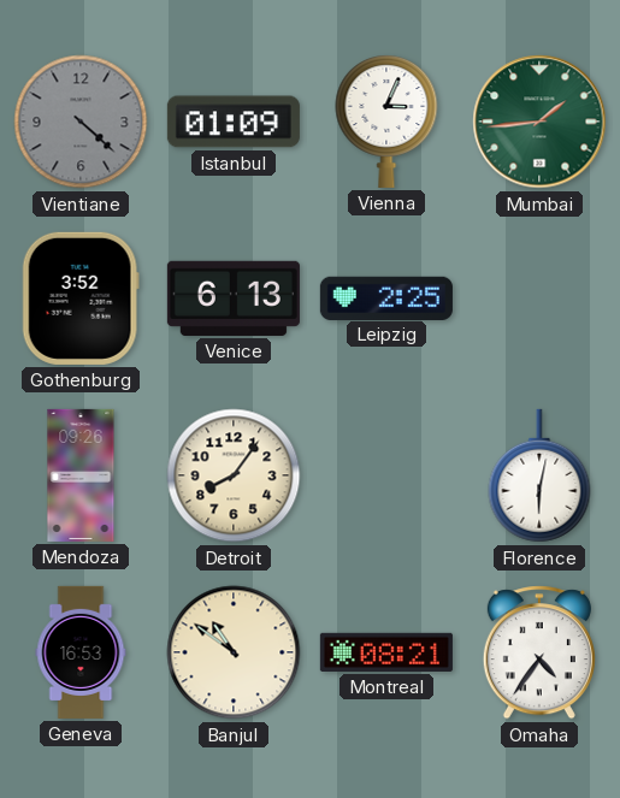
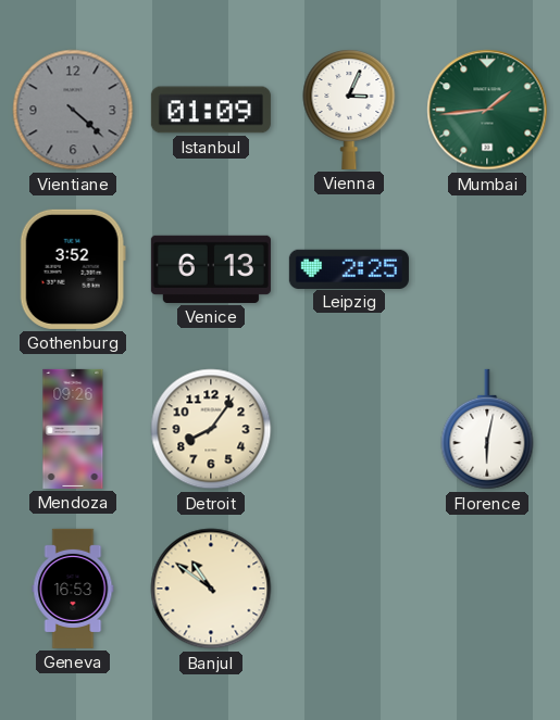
Montreal: 08:21 -> none
Omaha: 4:36 -> none
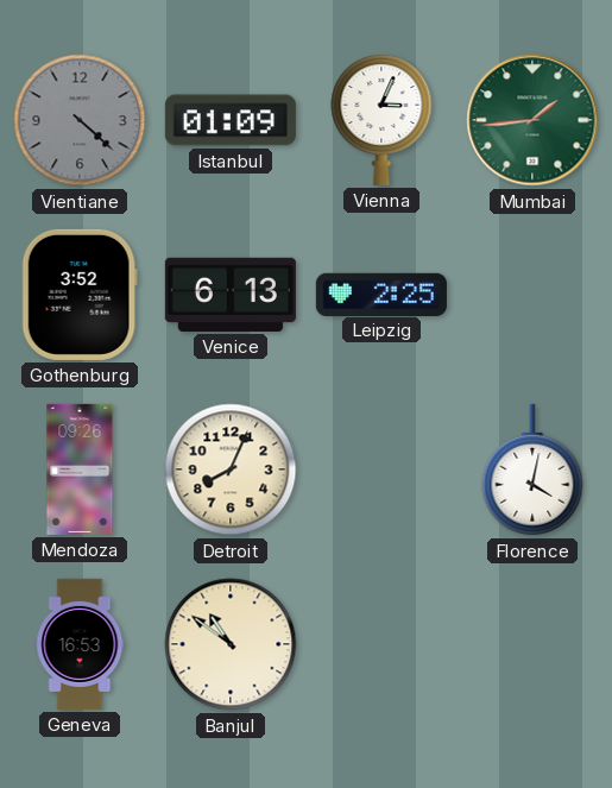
Detroit: 8:06 -> 8:04
Florence: 6:02 -> 4:02
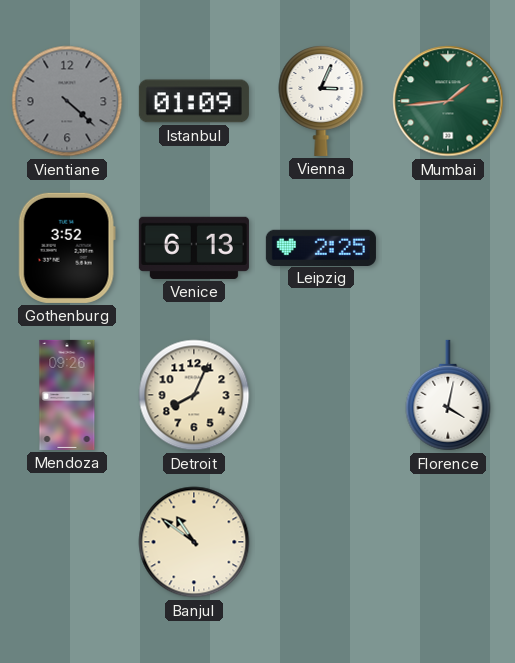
Geneva: 16:53 -> none
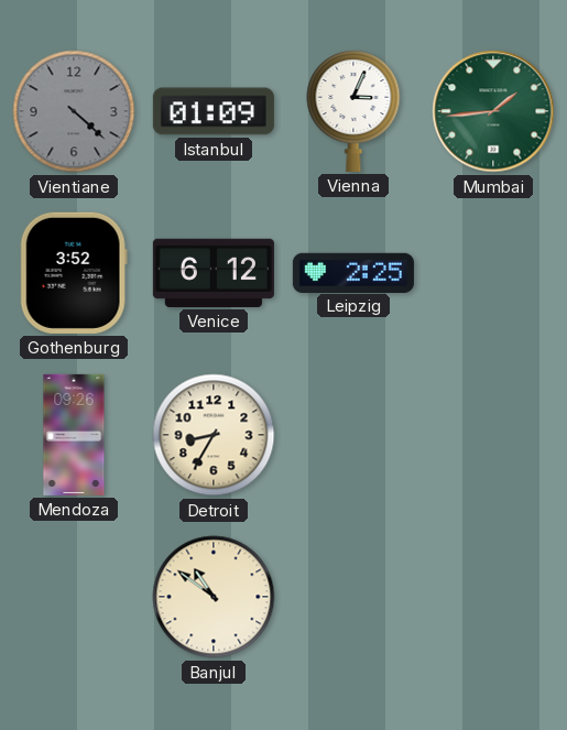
Venice: 6:13 -> 6:12
Detroit: 8:04 -> 8:35
Florence: 4:02 -> none
